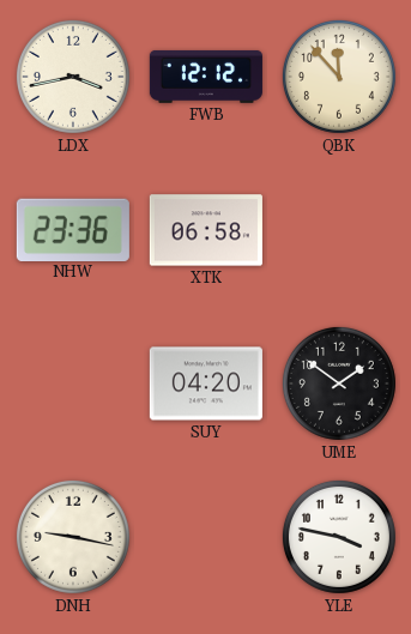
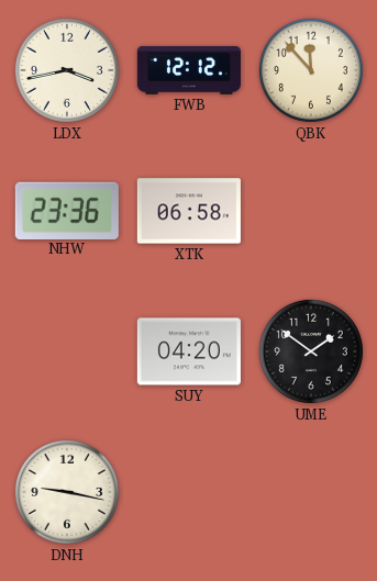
YLE: 3:47 -> none
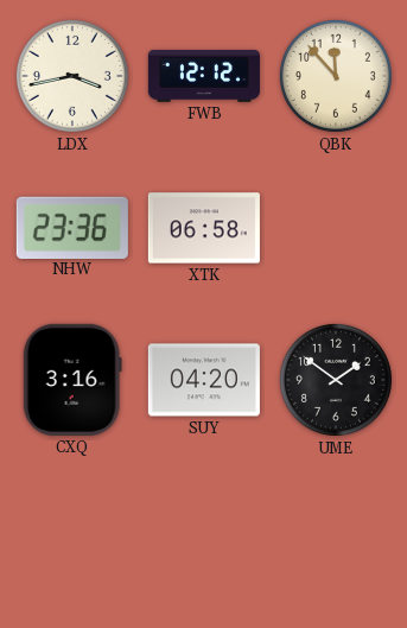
CXQ: none -> 3:16
DNH: 9:17 -> none
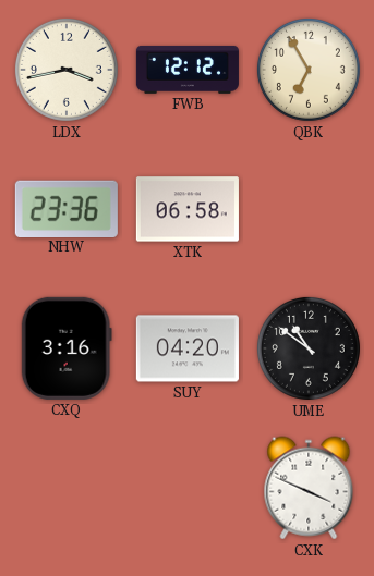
QBK: 11:53 -> 6:55
UME: 1:51 -> 10:51
CXK: none -> 3:49
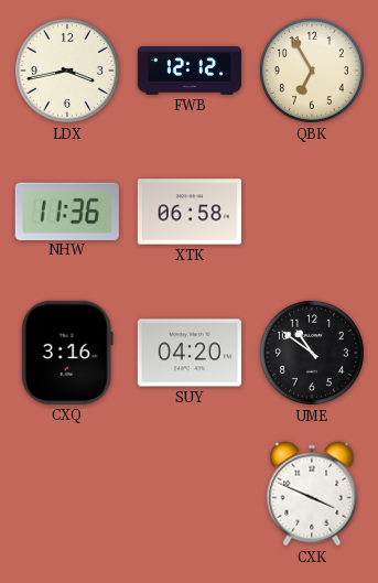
NHW: 23:36 -> 11:36
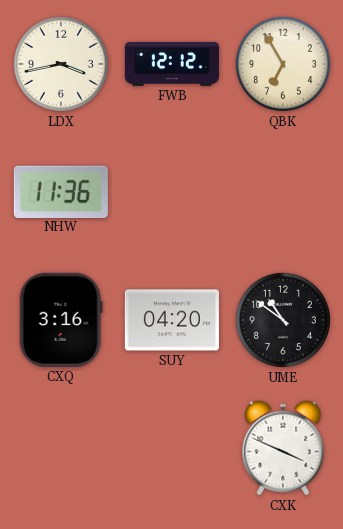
XTK: 06:58 -> none
